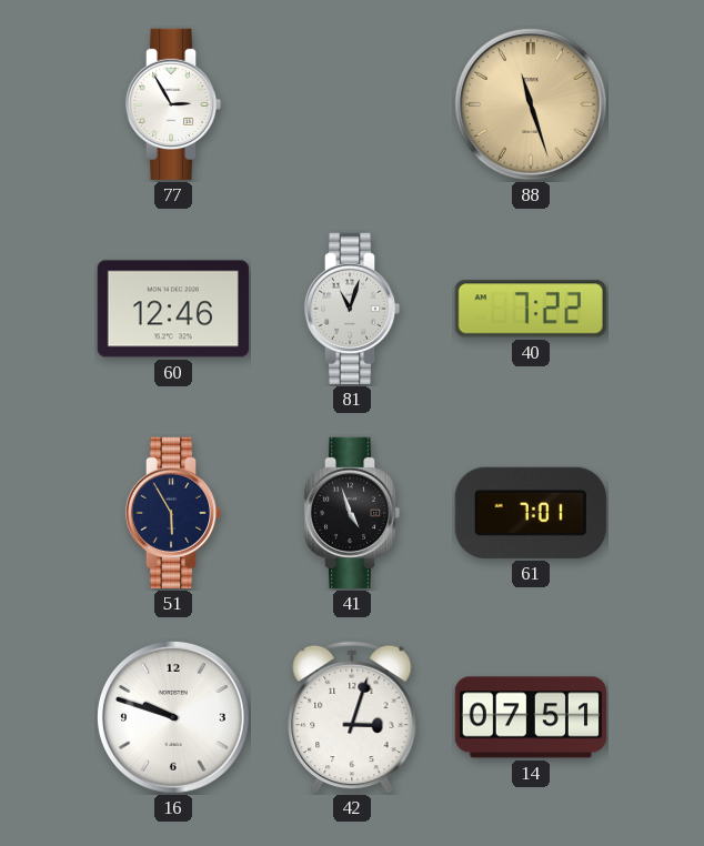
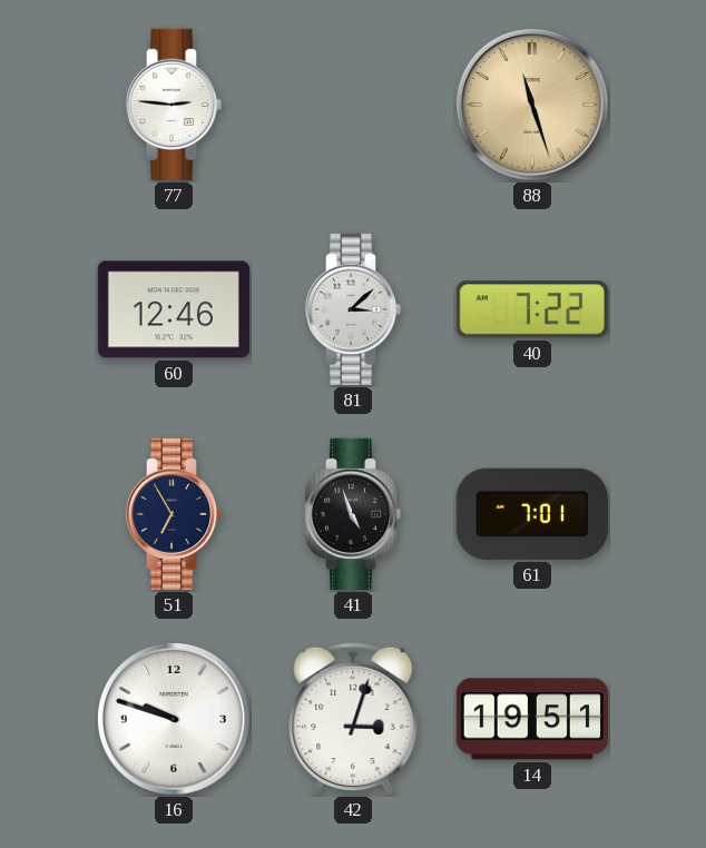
77: 2:55 -> 2:46
81: 11:03 -> 3:08
51: 5:55 -> 6:55
14: 07:51 -> 19:51
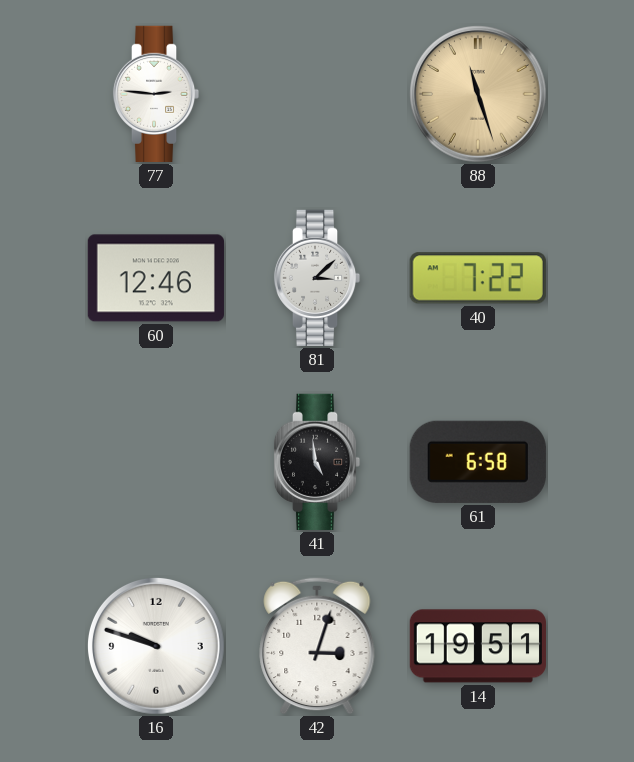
51: 6:55 -> none
41: 4:57 -> 4:59
61: 7:01 -> 6:58
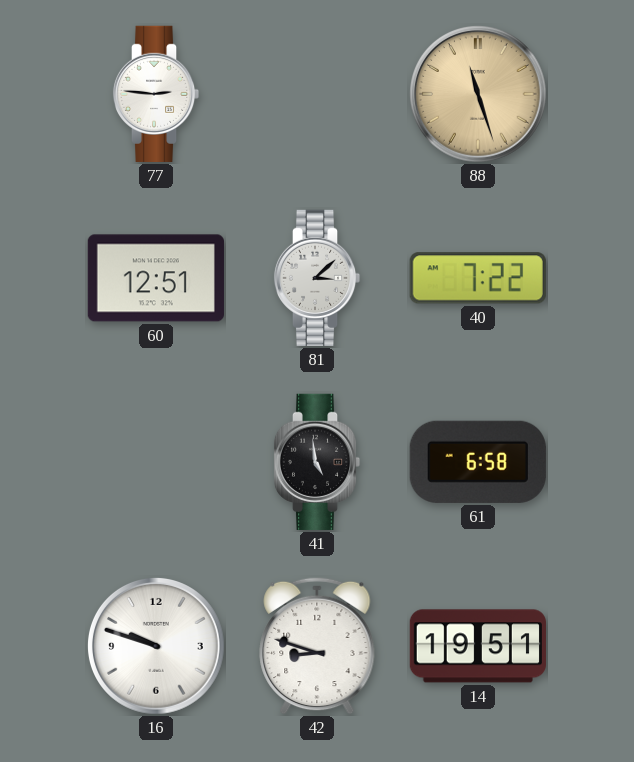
60: 12:46 -> 12:51
42: 3:03 -> 8:48
